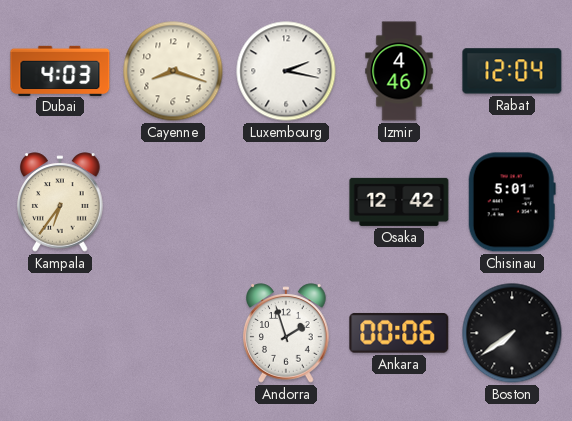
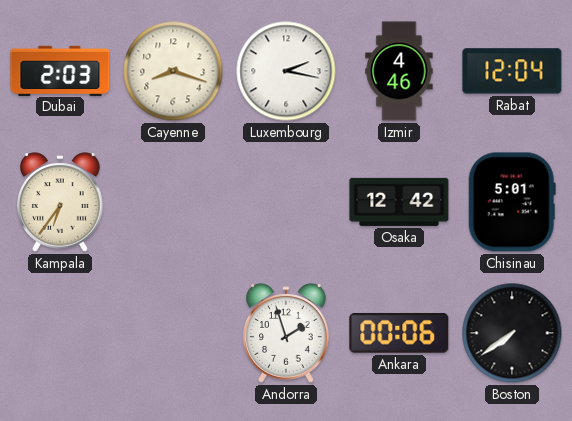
Dubai: 4:03 -> 2:03
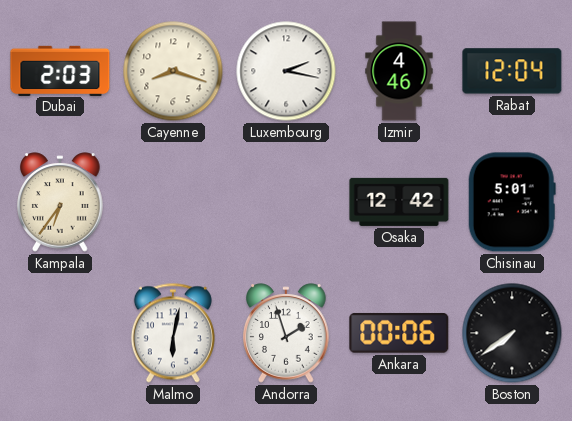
Malmo: none -> 6:02
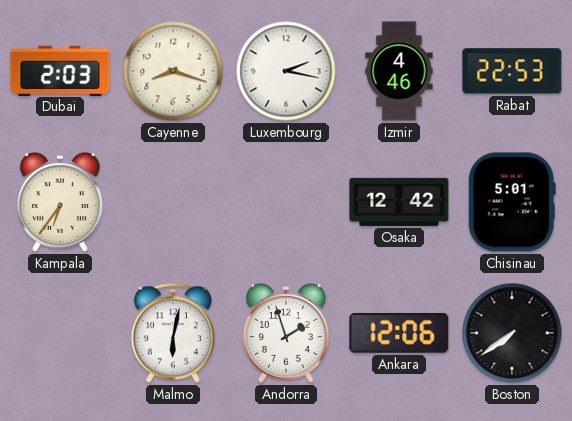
Rabat: 12:04 -> 22:53
Ankara: 00:06 -> 12:06
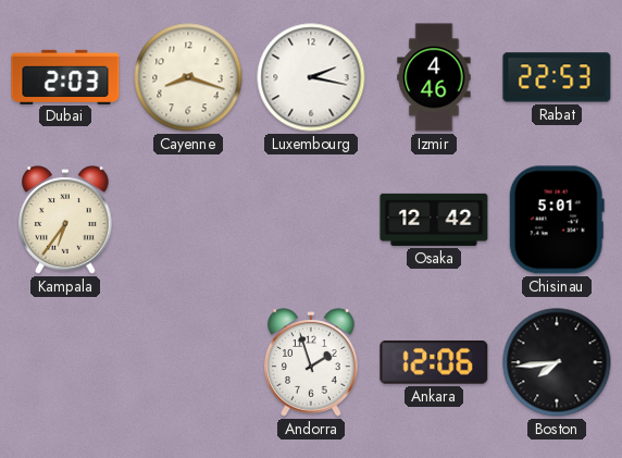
Malmo: 6:02 -> none
Boston: 7:39 -> 7:44
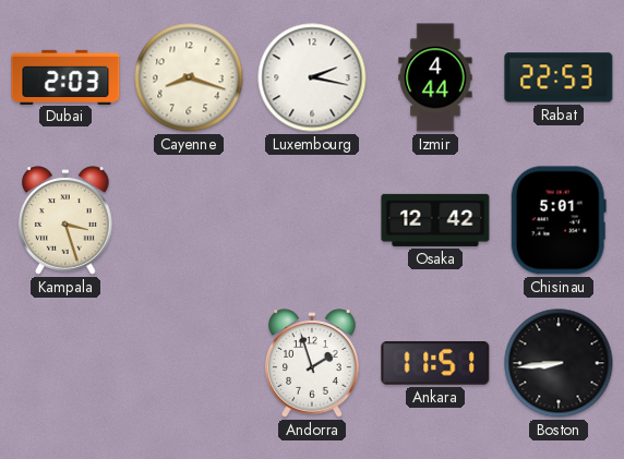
Izmir: 4:46 -> 4:44
Kampala: 6:36 -> 3:27
Ankara: 12:06 -> 11:51
Boston: 7:44 -> 8:44
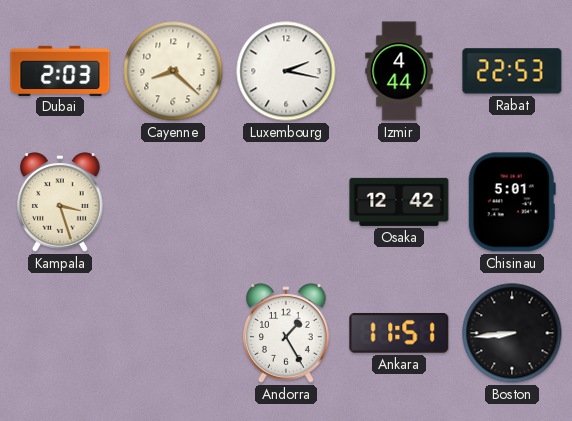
Cayenne: 8:18 -> 8:22
Andorra: 1:57 -> 1:25
